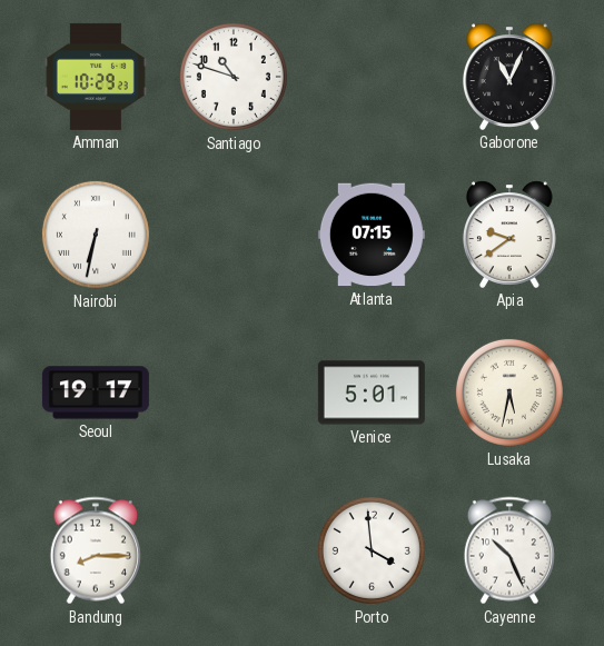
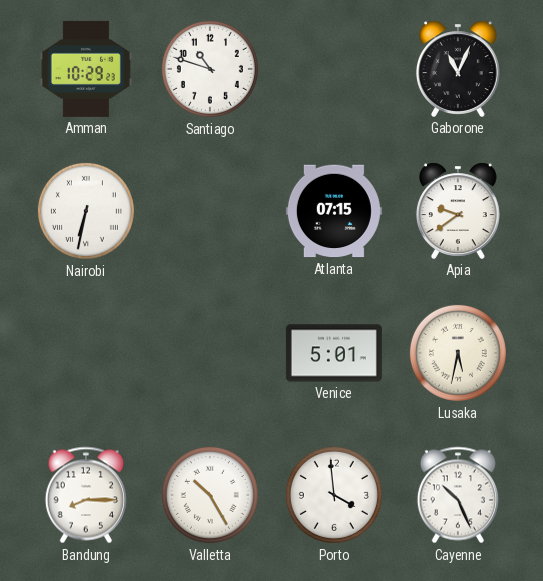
Seoul: 19:17 -> none
Valletta: none -> 10:25
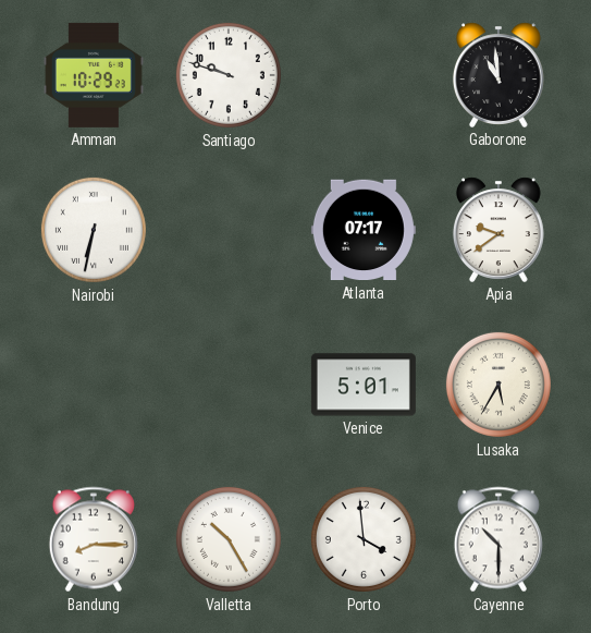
Santiago: 10:48 -> 9:48
Gaborone: 11:04 -> 10:59
Atlanta: 07:15 -> 07:17
Lusaka: 5:32 -> 5:35
Cayenne: 10:26 -> 10:30
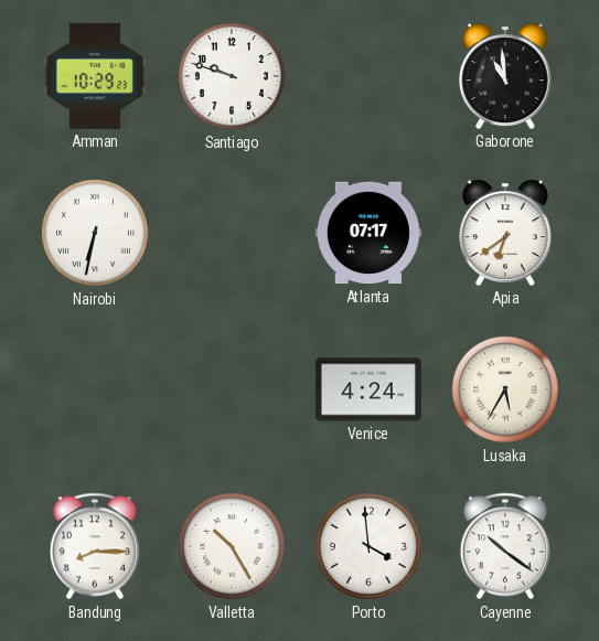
Apia: 9:39 -> 6:39
Venice: 5:01 -> 4:24
Cayenne: 10:30 -> 10:21
